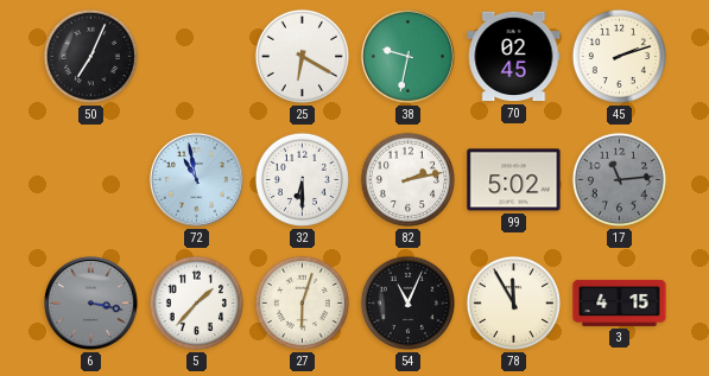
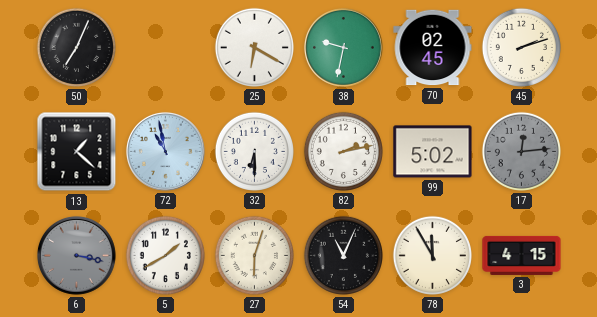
13: none -> 1:22
17: 11:14 -> 12:14
5: 1:37 -> 1:40
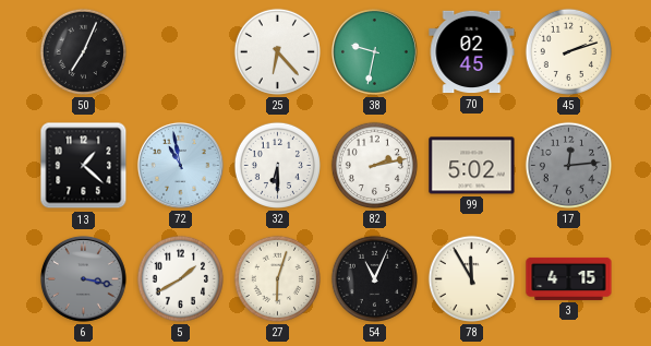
25: 6:20 -> 6:23
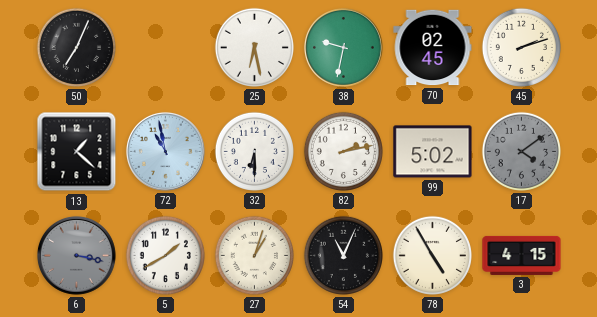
25: 6:23 -> 6:28
17: 12:14 -> 4:09
27: 6:03 -> 1:03
78: 11:55 -> 4:55
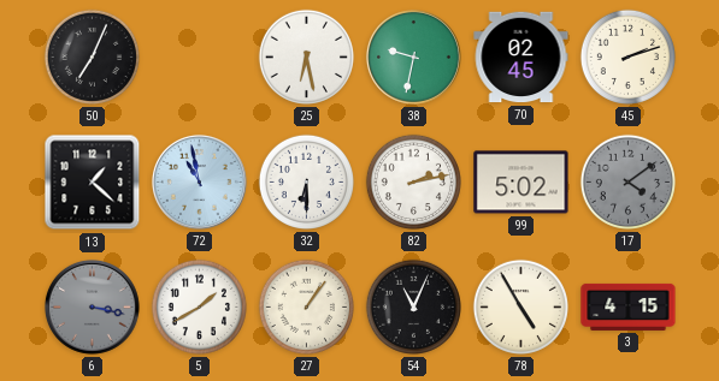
27: 1:03 -> 1:06
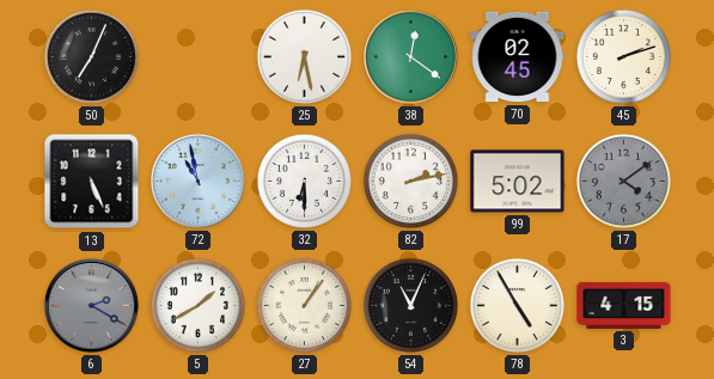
38: 9:32 -> 12:21
13: 1:22 -> 5:26
6: 3:17 -> 2:20
